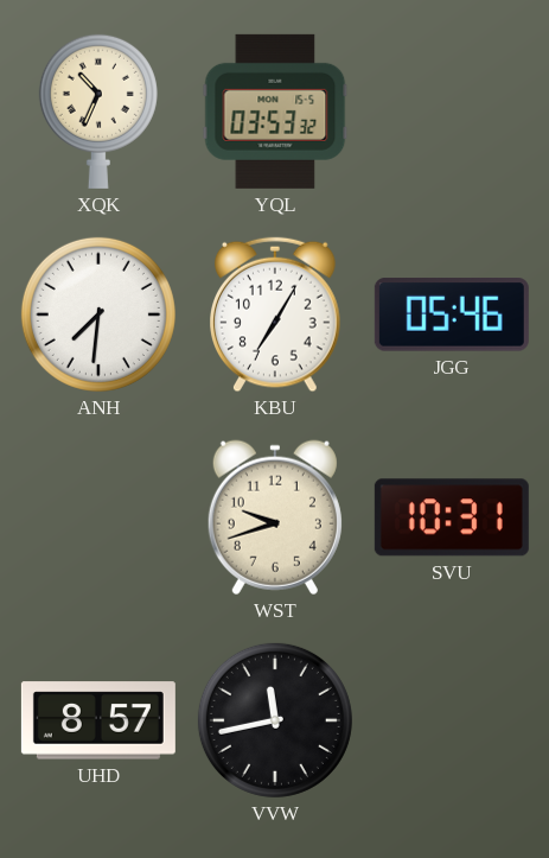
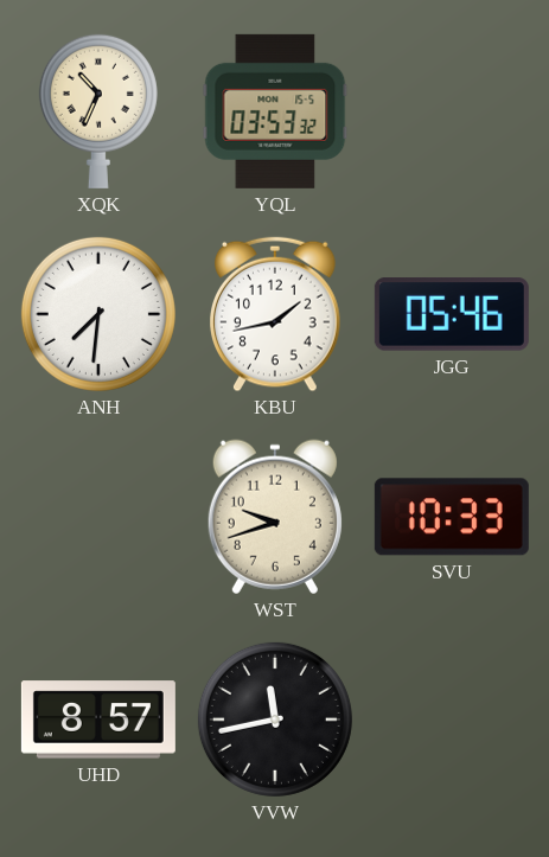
KBU: 7:05 -> 1:43
SVU: 10:31 -> 10:33
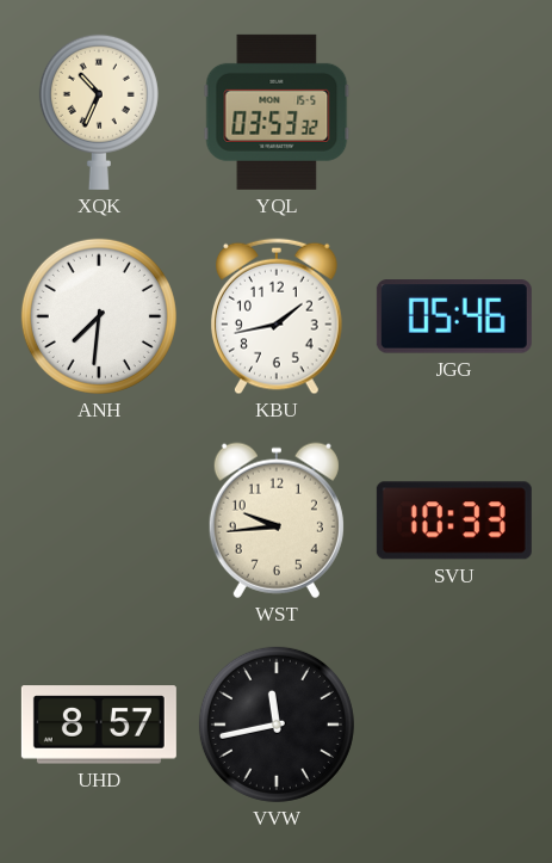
WST: 9:42 -> 9:44
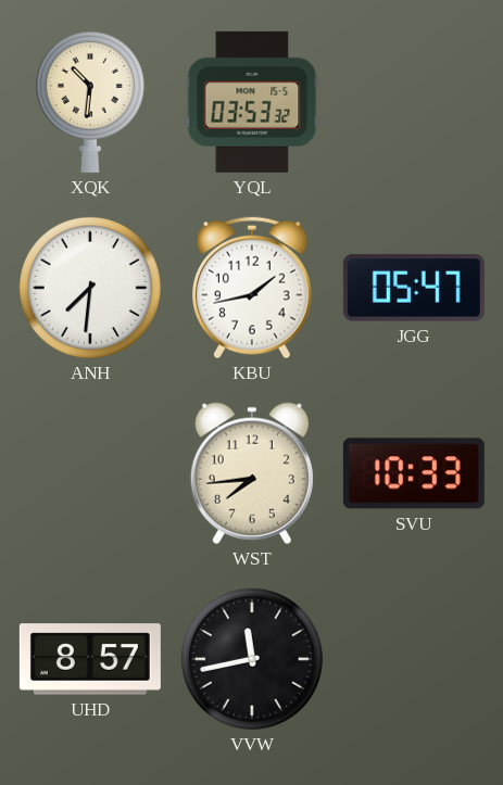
XQK: 10:34 -> 10:31
JGG: 05:46 -> 05:47
WST: 9:44 -> 7:44
